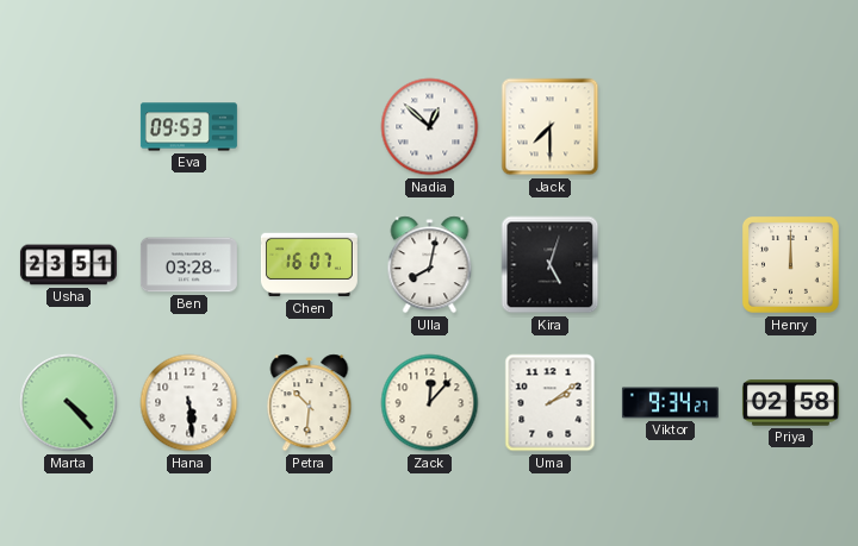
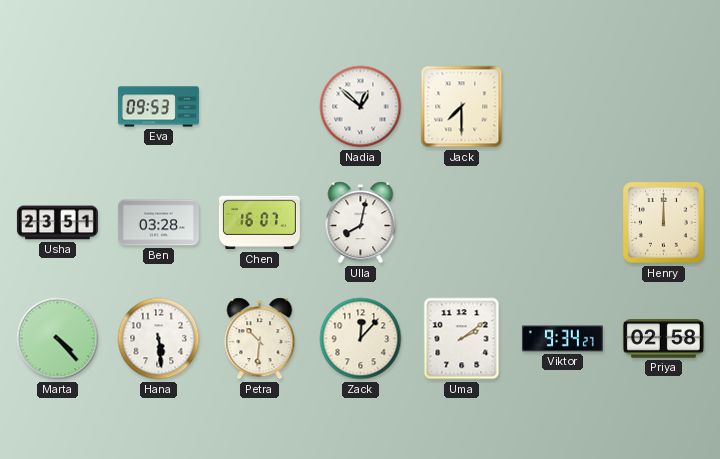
Kira: 5:03 -> none
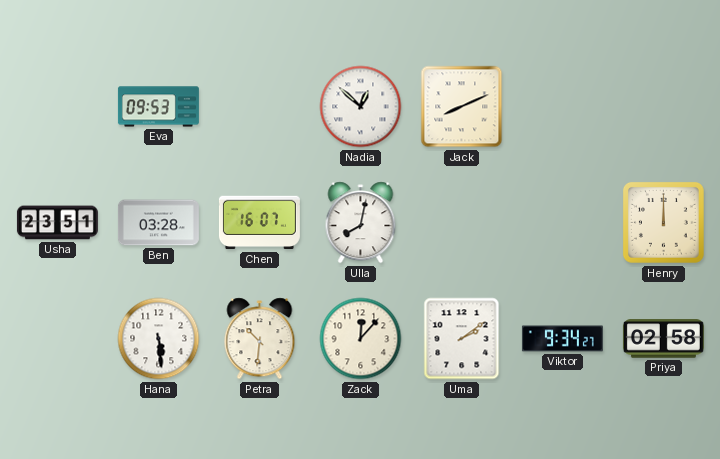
Jack: 7:30 -> 8:11
Marta: 4:23 -> none
